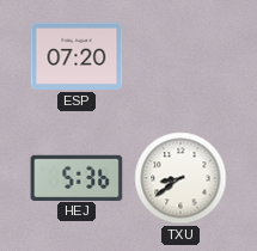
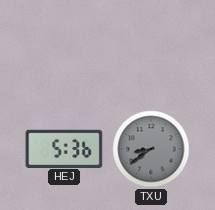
ESP: 07:20 -> none
TXU dial: white -> grey
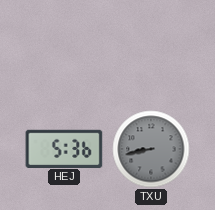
TXU: 8:39 -> 8:43
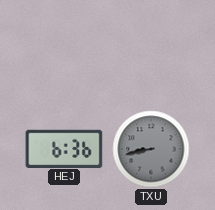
HEJ: 5:36 -> 6:36
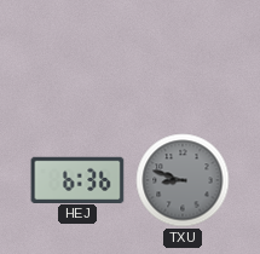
TXU: 8:43 -> 8:48
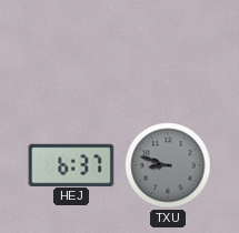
HEJ: 6:36 -> 6:37
